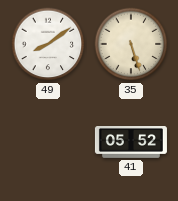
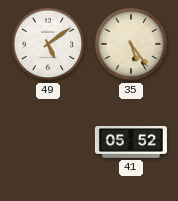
49: 8:09 -> 5:09
35: 5:27 -> 5:24
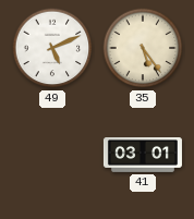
49: 5:09 -> 5:11
41: 05:52 -> 03:01
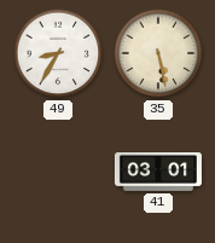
49: 5:11 -> 8:35
35: 5:24 -> 5:28
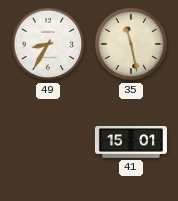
35: 5:28 -> 11:28
41: 03:01 -> 15:01
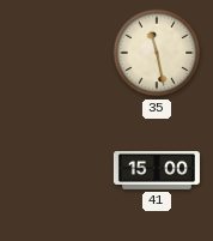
49: 8:35 -> none
41: 15:01 -> 15:00
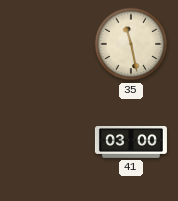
41: 15:00 -> 03:00
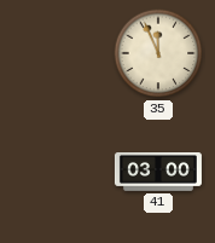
35: 11:28 -> 11:56
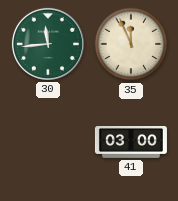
30: none -> 11:44
